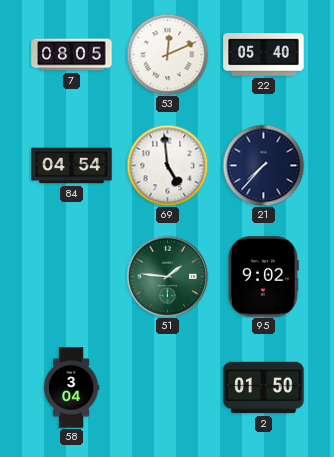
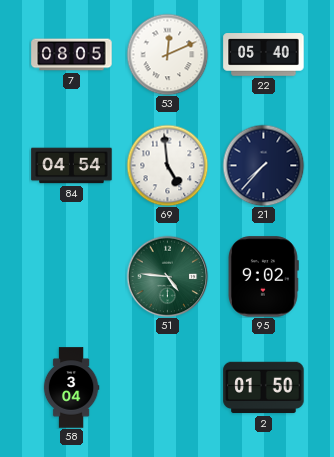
51: 1:46 -> 4:46
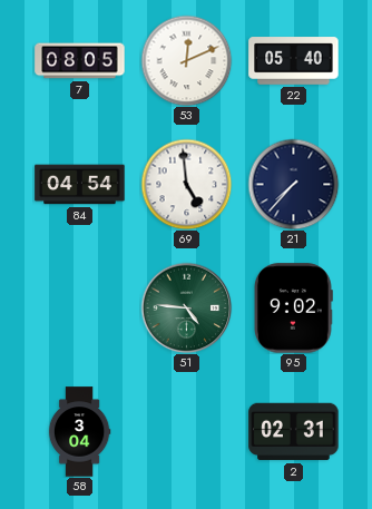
2: 01:50 -> 02:31
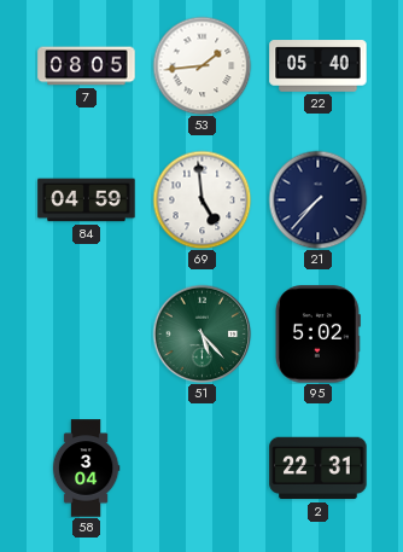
53: 12:11 -> 1:44
84: 04:54 -> 04:59
51: 4:46 -> 5:23
95: 9:02 -> 5:02
2: 02:31 -> 22:31
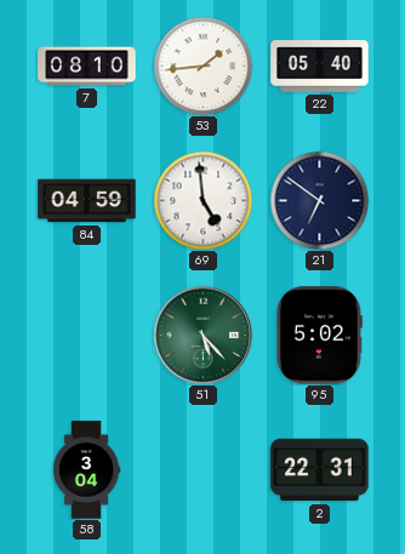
7: 08:05 -> 08:10
21: 7:37 -> 6:51
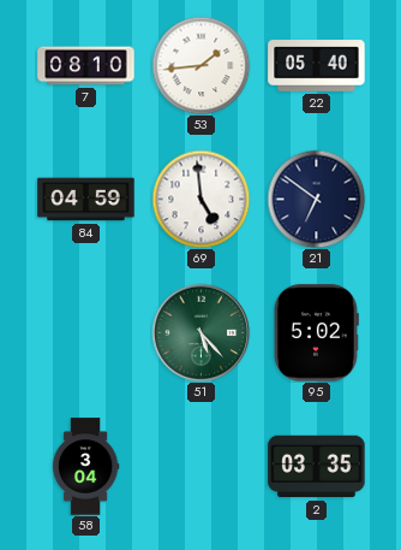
2: 22:31 -> 03:35
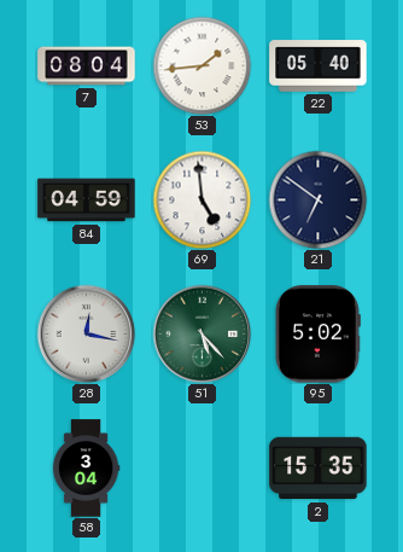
7: 08:10 -> 08:04
28: none -> 12:17
2: 03:35 -> 15:35
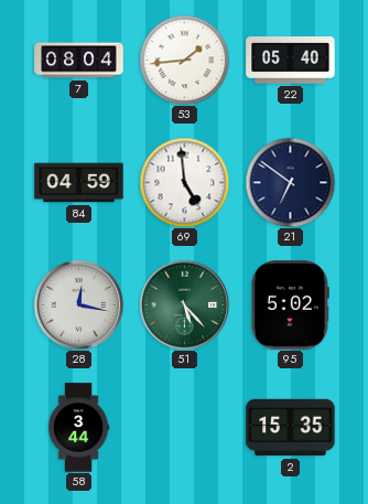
58: 3:04 -> 3:44
